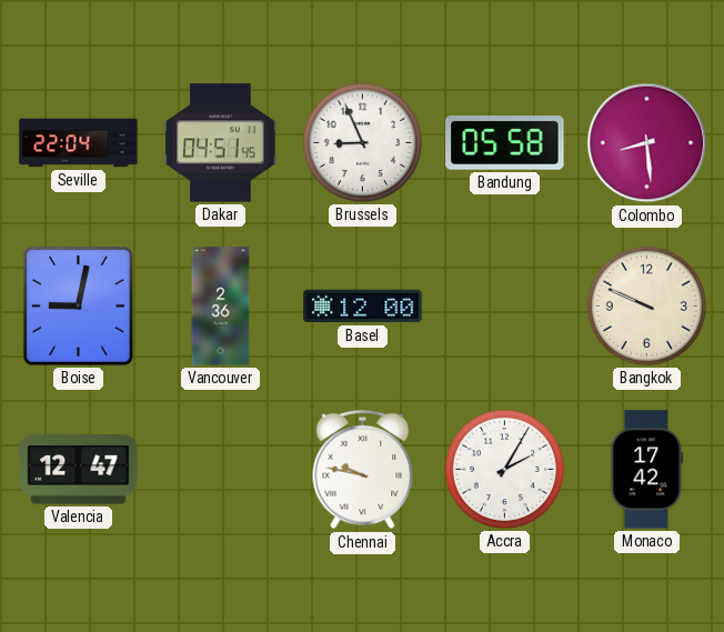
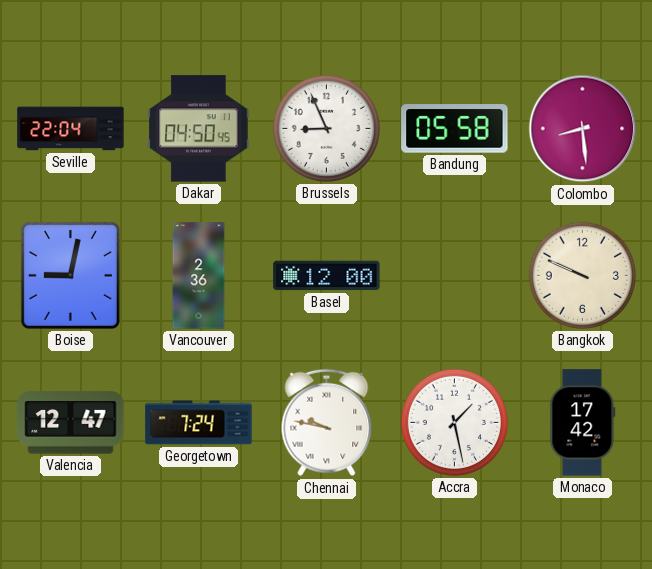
Dakar: 04:51 -> 04:50
Georgetown: none -> 7:24
Accra: 2:05 -> 1:28
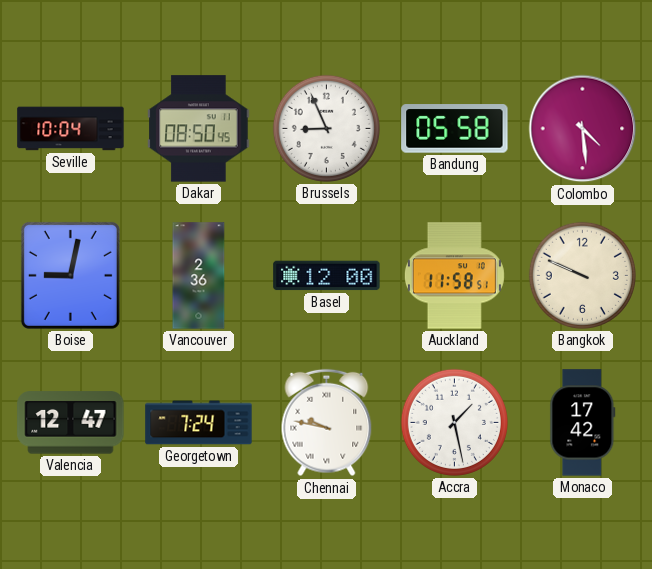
Seville: 22:04 -> 10:04
Dakar: 04:50 -> 08:50
Colombo: 8:29 -> 4:29
Auckland: none -> 11:58
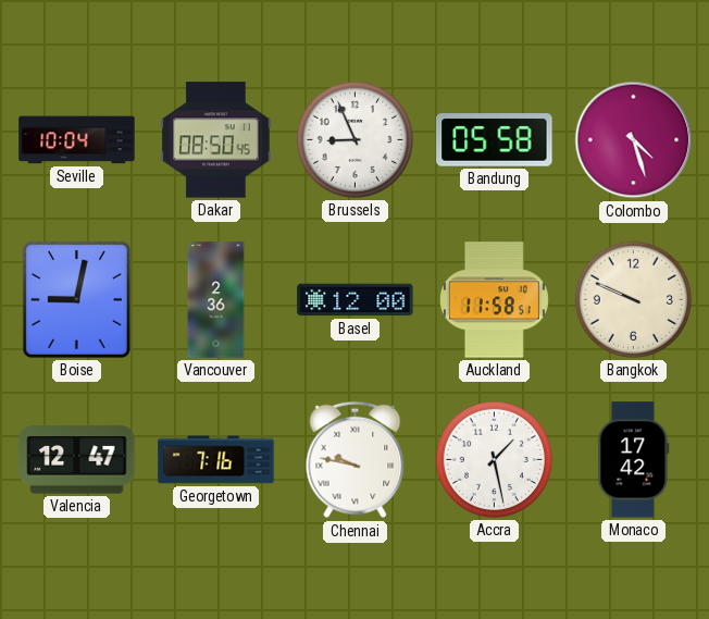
Colombo: 4:29 -> 4:27
Georgetown: 7:24 -> 7:16
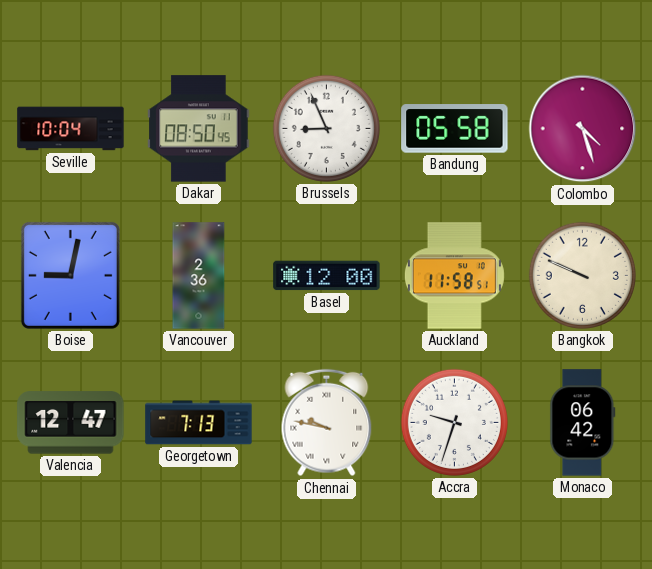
Georgetown: 7:16 -> 7:13
Accra: 1:28 -> 9:33
Monaco: 17:42 -> 06:42
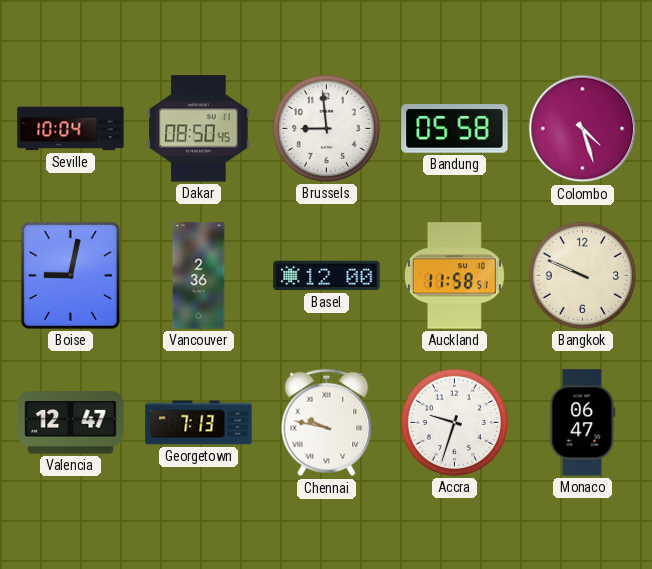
Brussels: 8:56 -> 8:59
Monaco: 06:42 -> 06:47
